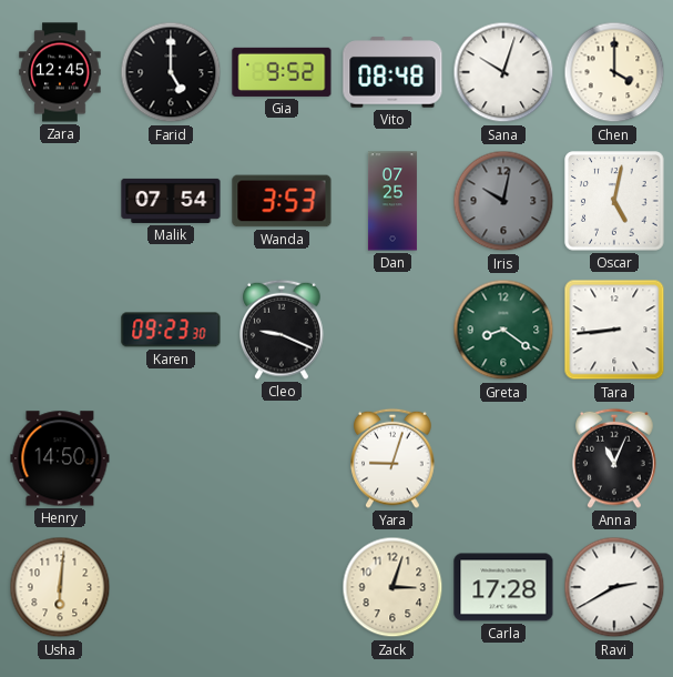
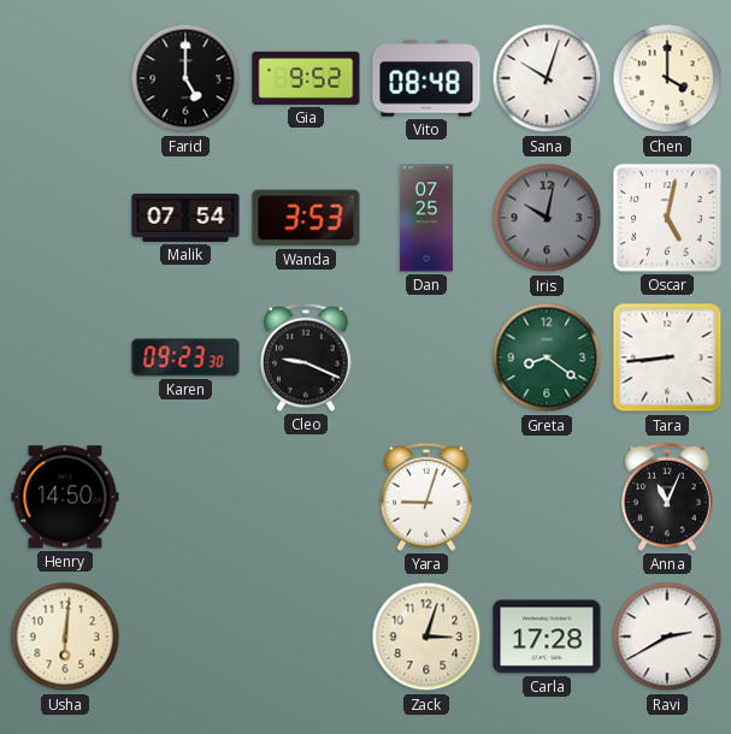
Zara: 12:45 -> none
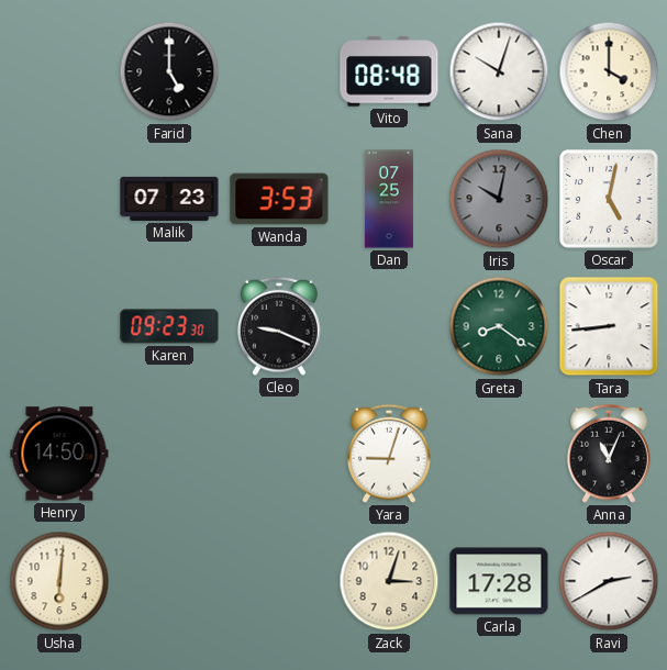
Gia: 9:52 -> none
Malik: 07:54 -> 07:23
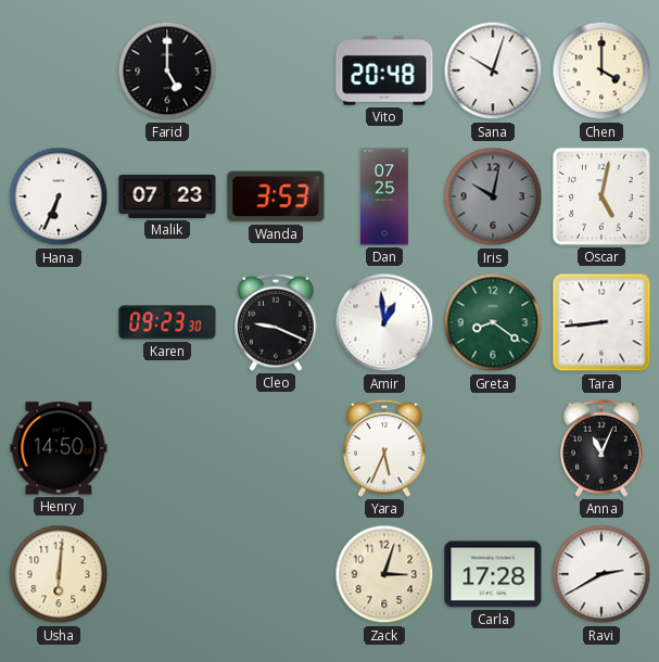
Vito: 08:48 -> 20:48
Hana: none -> 6:34
Amir: none -> 12:59
Yara: 9:03 -> 5:34
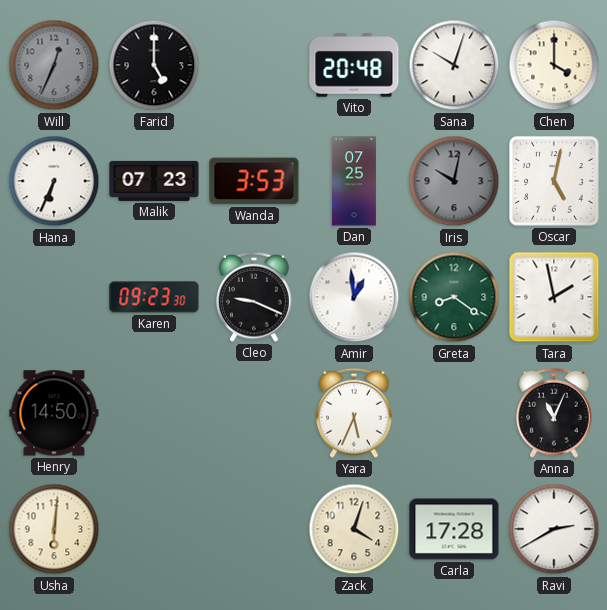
Will: none -> 12:34
Tara: 8:44 -> 1:58
Zack: 3:03 -> 4:03
